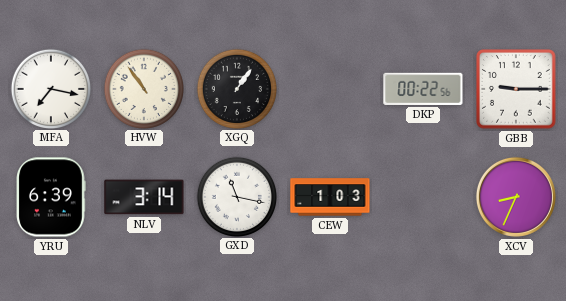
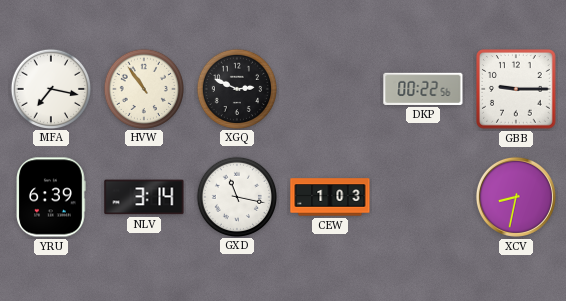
XGQ: 1:06 -> 2:49
XCV: 8:34 -> 8:32
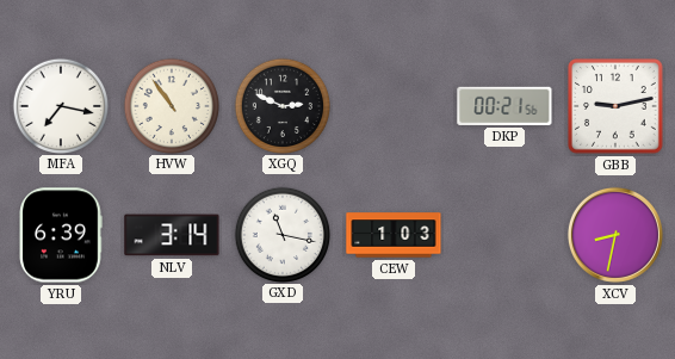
DKP: 00:22 -> 00:21
GBB: 9:15 -> 9:13
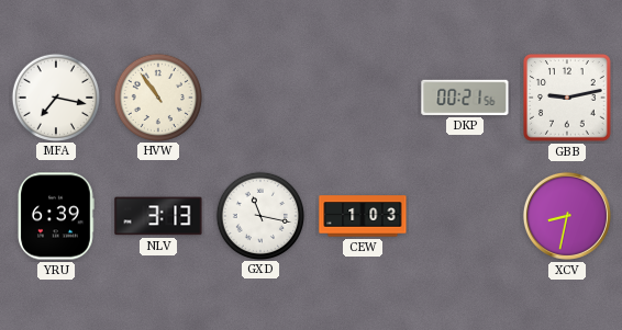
XGQ: 2:49 -> none
NLV: 3:14 -> 3:13
